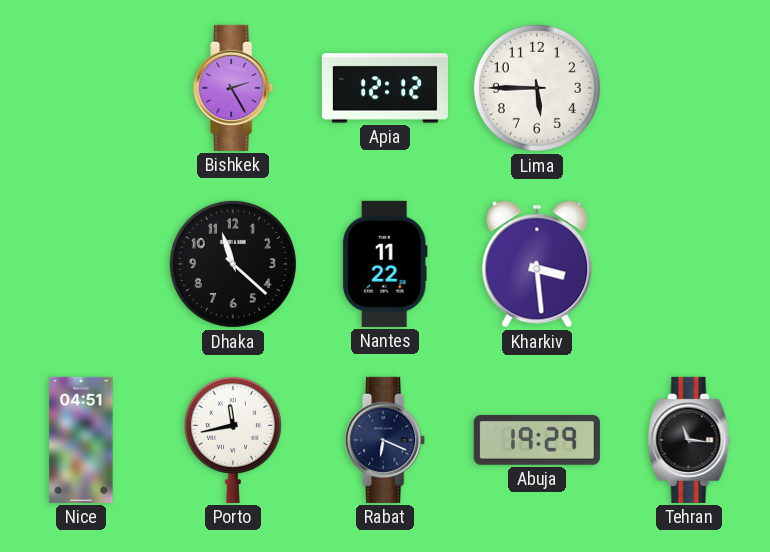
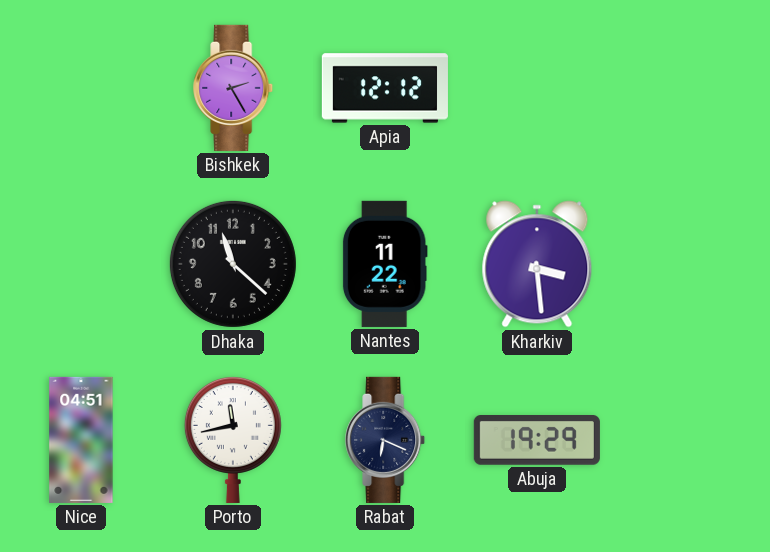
Lima: 5:45 -> none
Tehran: 11:16 -> none
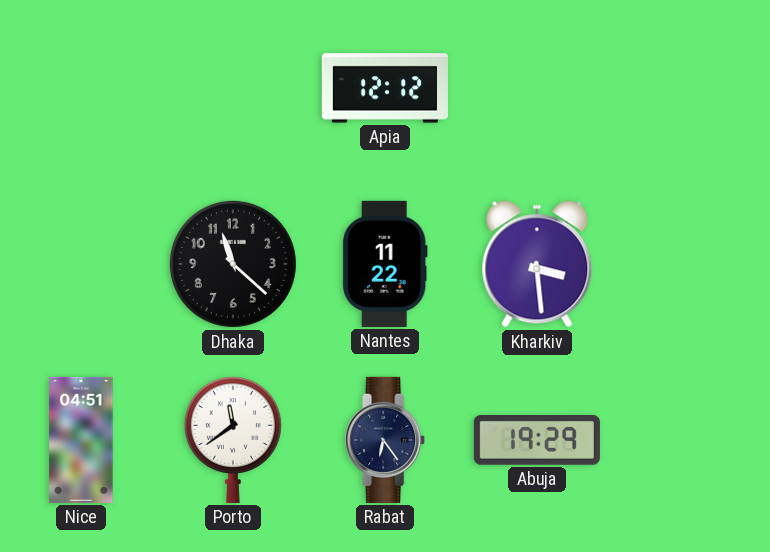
Bishkek: 2:25 -> none
Porto: 11:43 -> 11:39
Rabat: 6:19 -> 6:24
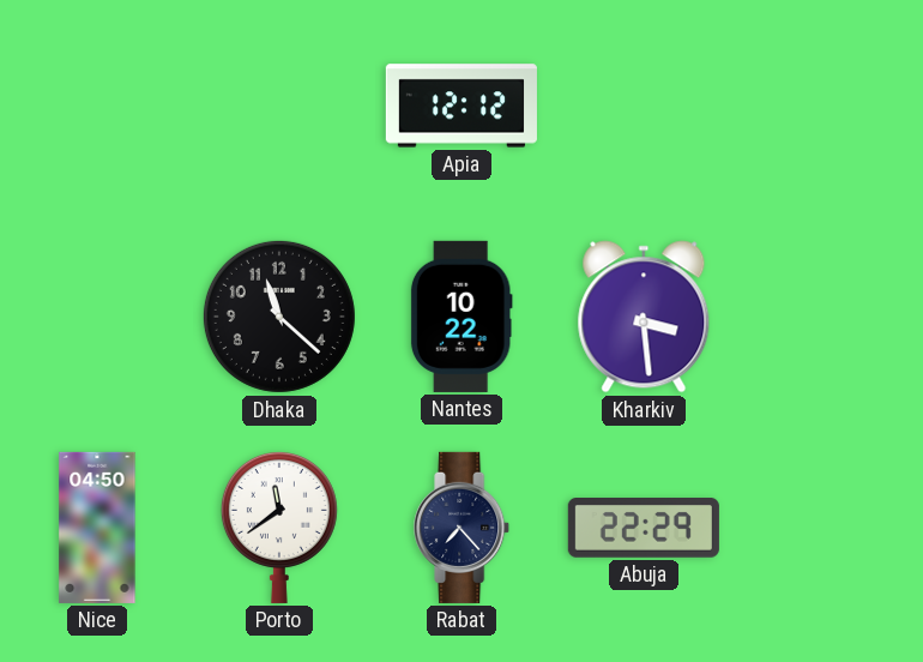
Nantes: 11:22 -> 10:22
Nice: 04:51 -> 04:50
Rabat: 6:24 -> 7:23
Abuja: 19:29 -> 22:29
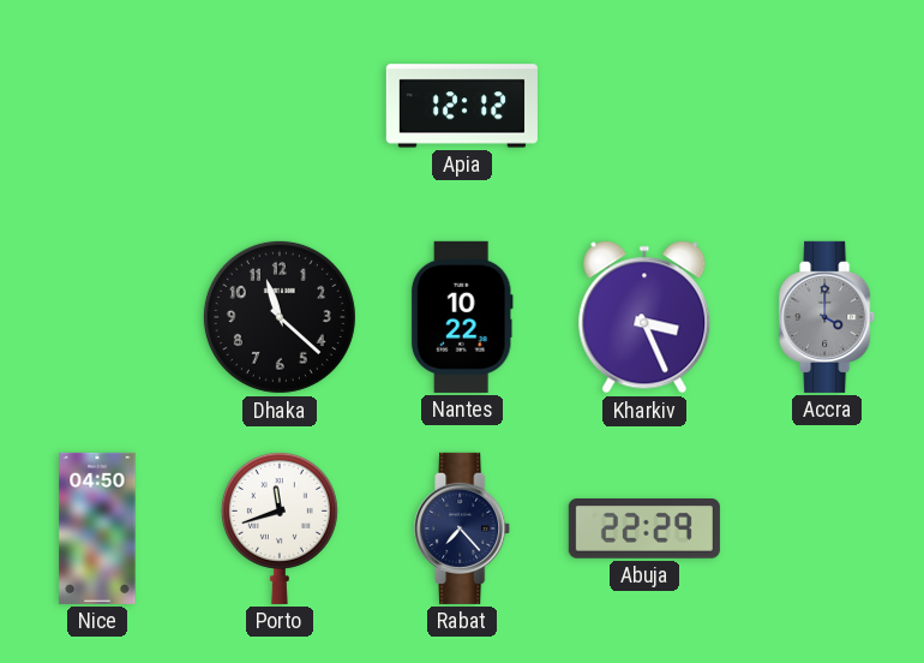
Kharkiv: 3:29 -> 3:26
Accra: none -> 4:00
Porto: 11:39 -> 11:42
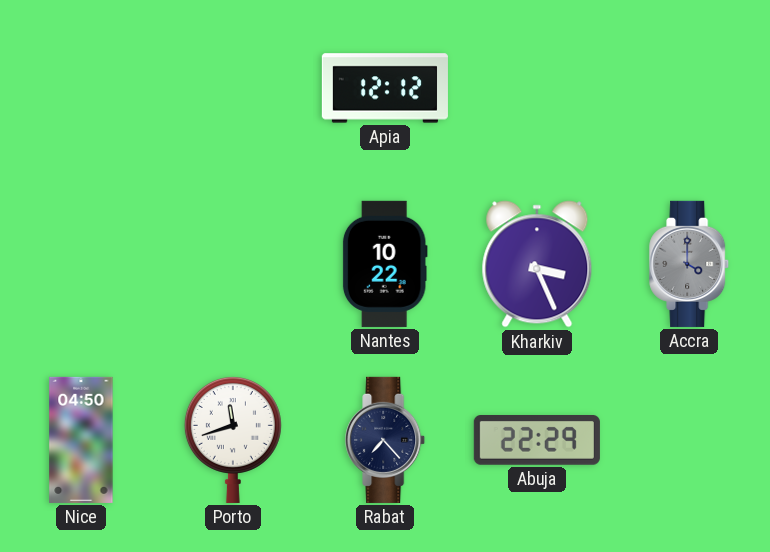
Dhaka: 11:22 -> none
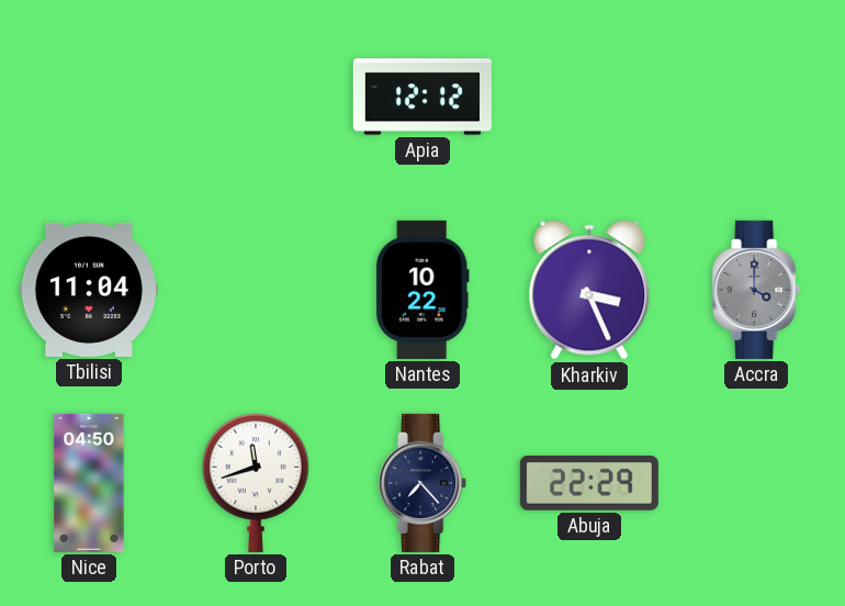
Tbilisi: none -> 11:04
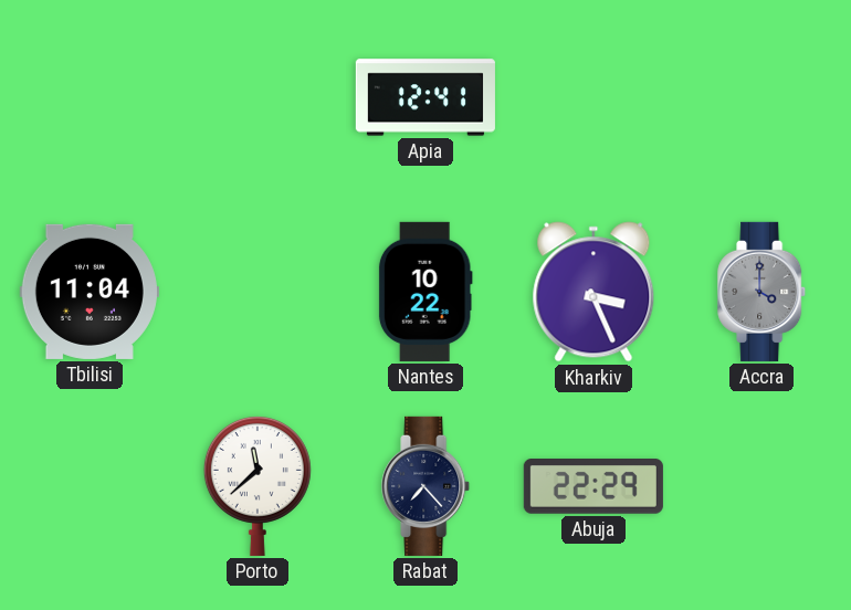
Apia: 12:12 -> 12:41
Nice: 04:50 -> none
Porto: 11:42 -> 11:38
